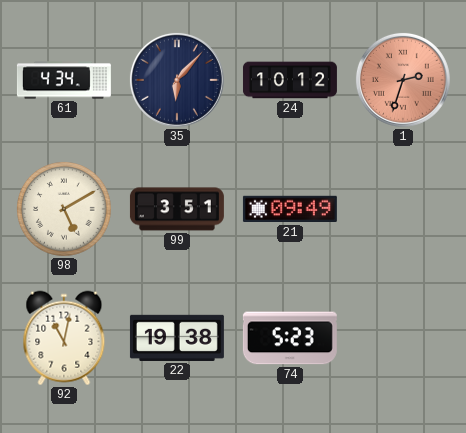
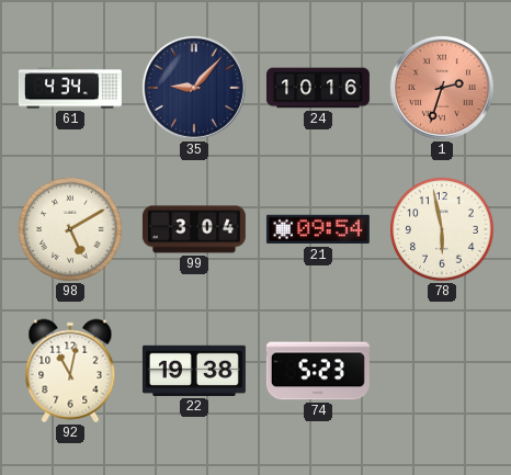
35: 6:07 -> 9:07
24: 10:12 -> 10:16
99: 3:51 -> 3:04
21: 09:49 -> 09:54
78: none -> 5:58
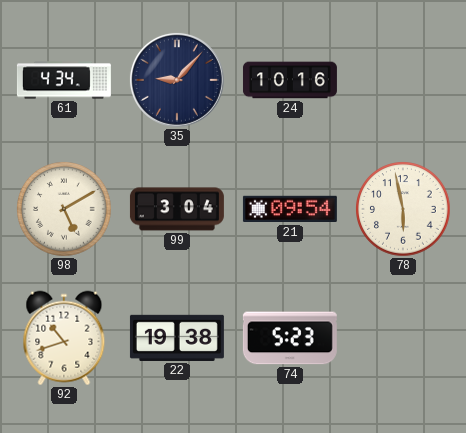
1: 2:33 -> none
92: 11:02 -> 10:42
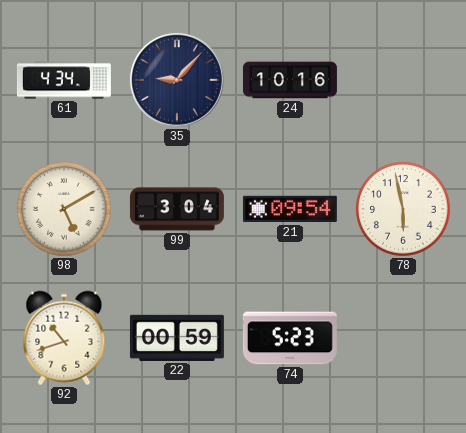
22: 19:38 -> 00:59
